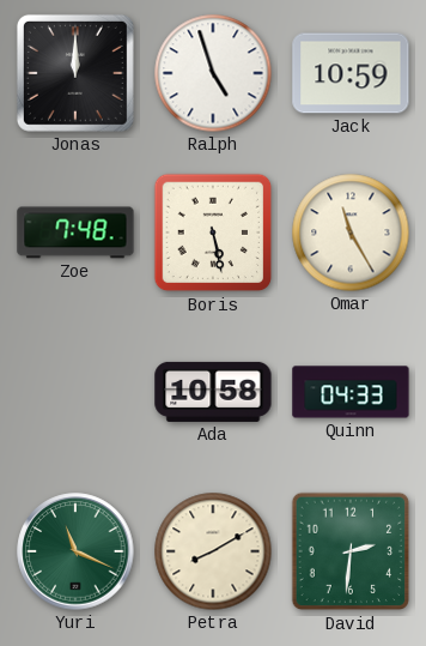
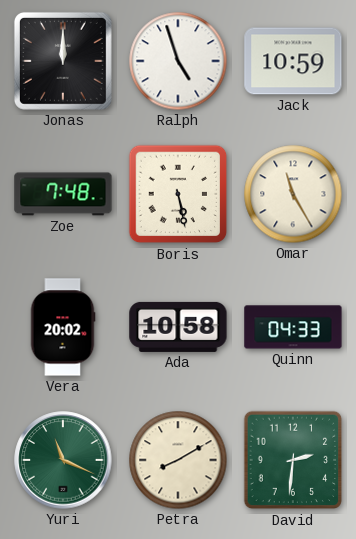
Vera: none -> 20:02
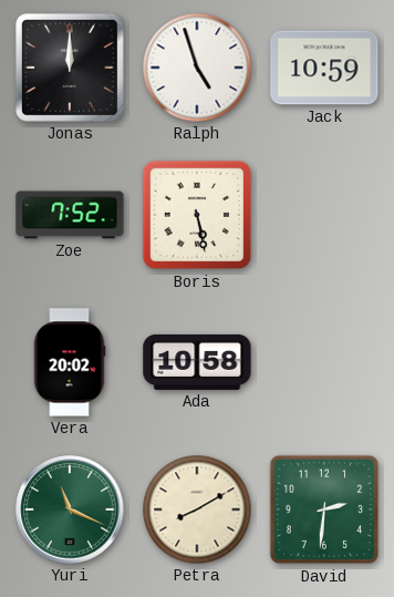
Zoe: 7:48 -> 7:52
Omar: 11:25 -> none
Quinn: 04:33 -> none
